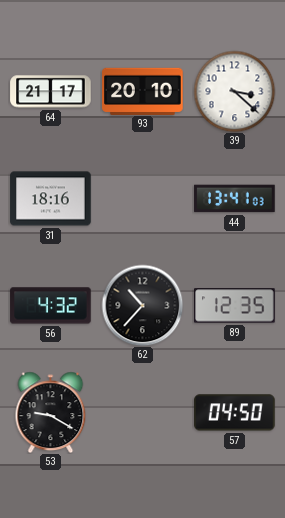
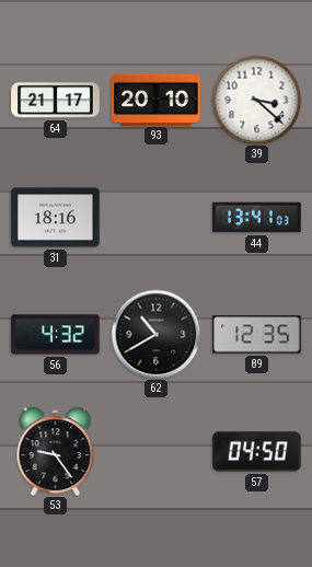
62: 10:37 -> 10:40
53: 9:20 -> 9:24
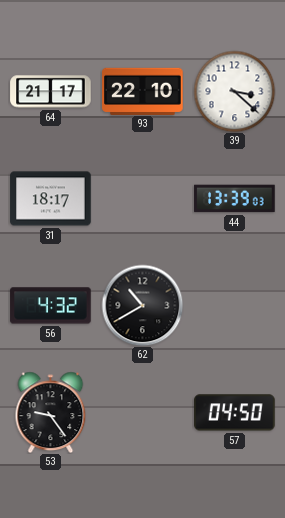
93: 20:10 -> 22:10
31: 18:16 -> 18:17
44: 13:41 -> 13:39
89: 12:35 -> none
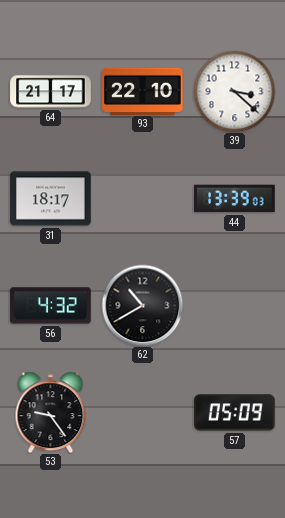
57: 04:50 -> 05:09
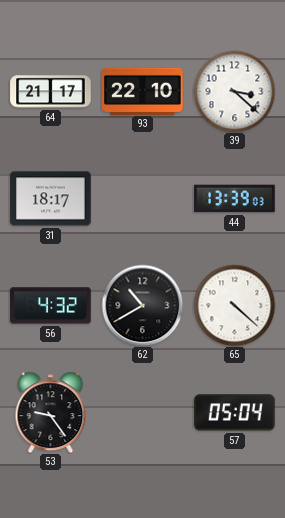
65: none -> 4:22
57: 05:09 -> 05:04
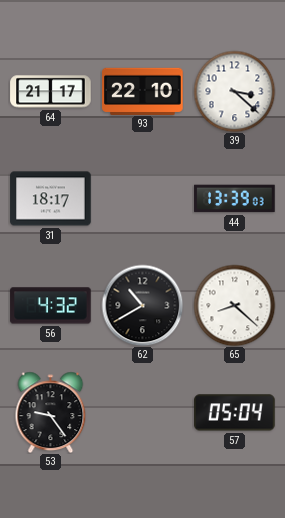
65: 4:22 -> 8:22
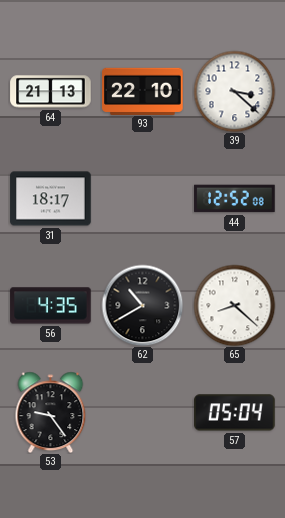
64: 21:17 -> 21:13
44: 13:39 -> 12:52
56: 4:32 -> 4:35
